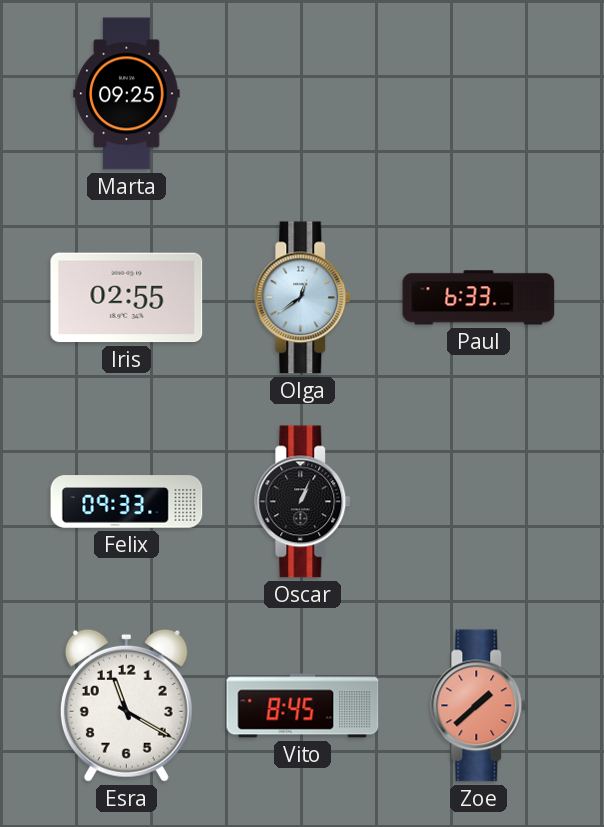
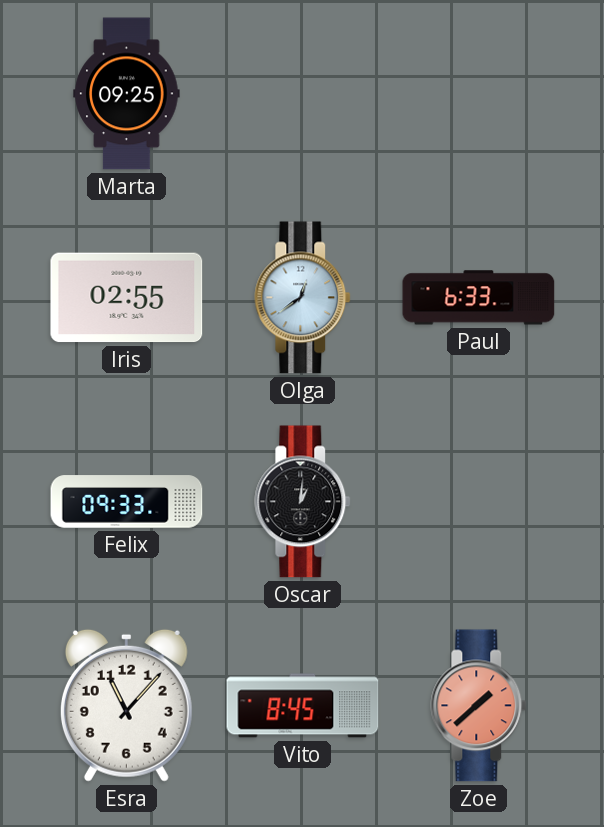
Oscar: 1:04 -> 1:01
Esra: 11:20 -> 11:07
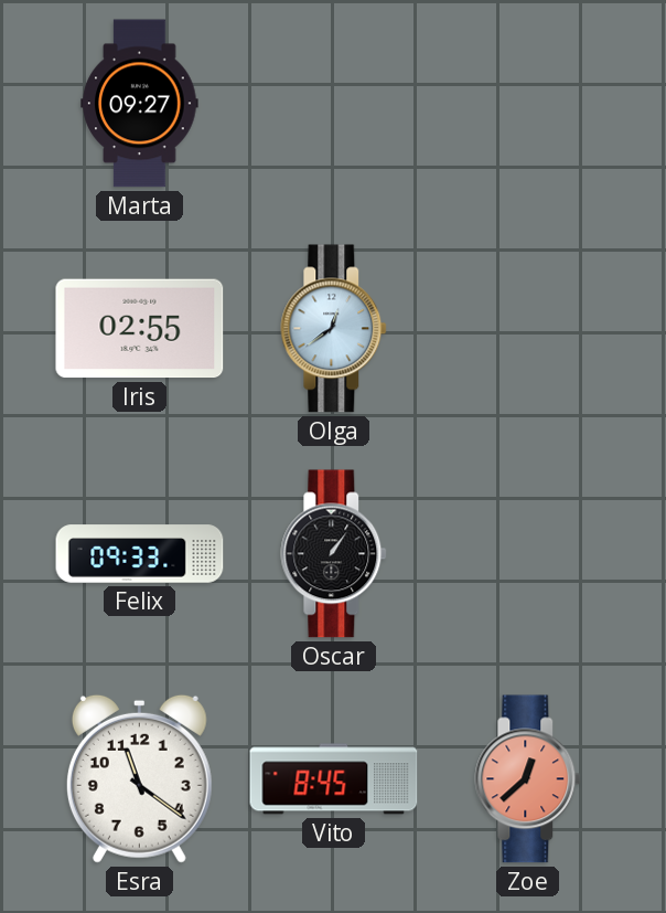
Marta: 09:25 -> 09:27
Paul: 6:33 -> none
Oscar: 1:01 -> 1:06
Esra: 11:07 -> 11:21
Zoe: 1:38 -> 12:38
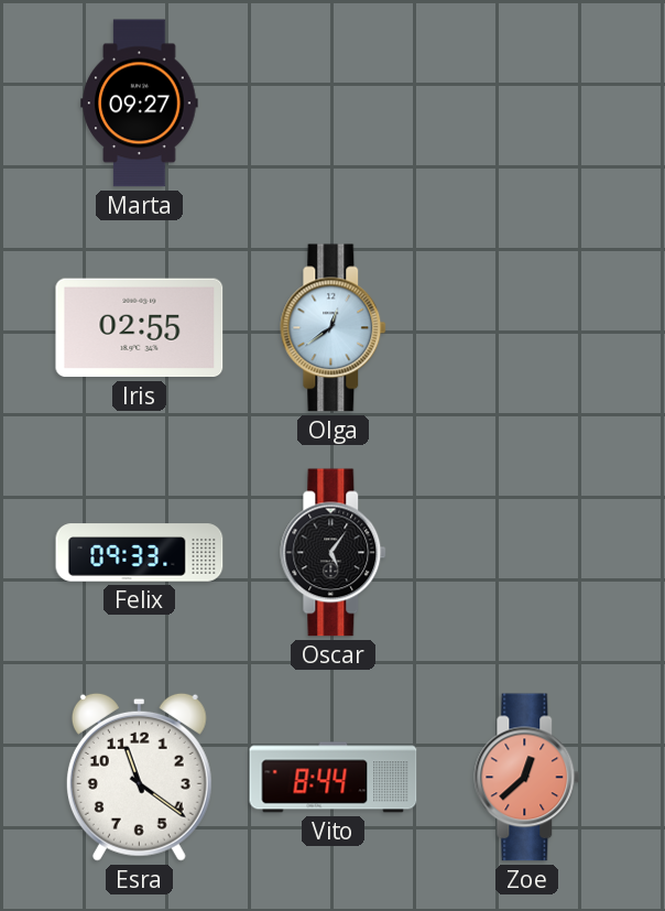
Oscar: 1:06 -> 5:06
Vito: 8:45 -> 8:44
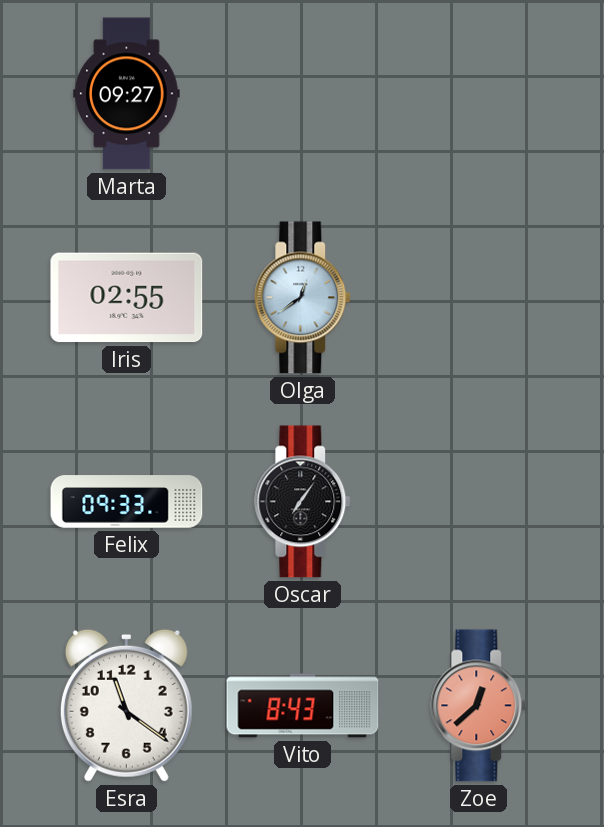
Oscar: 5:06 -> 7:06
Vito: 8:44 -> 8:43
